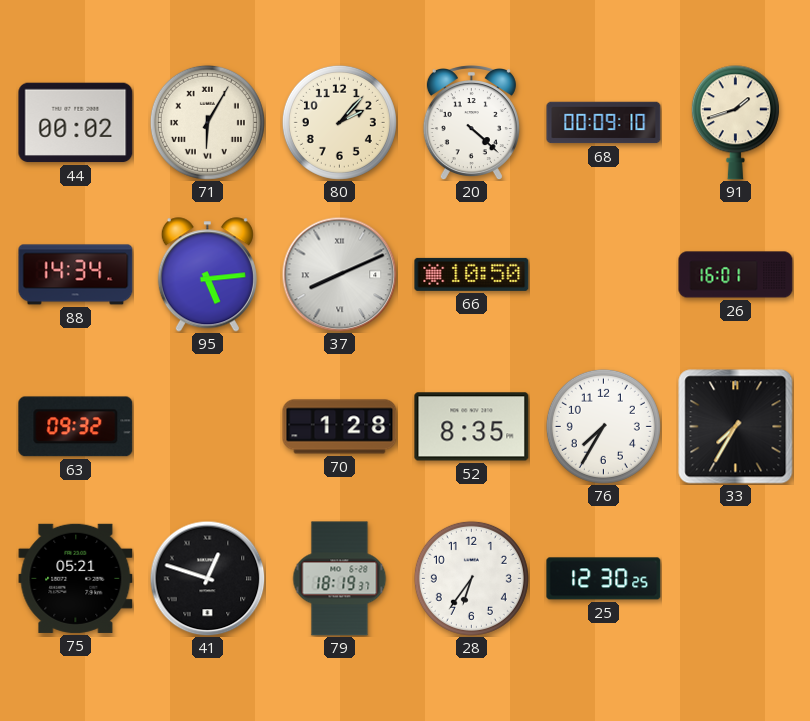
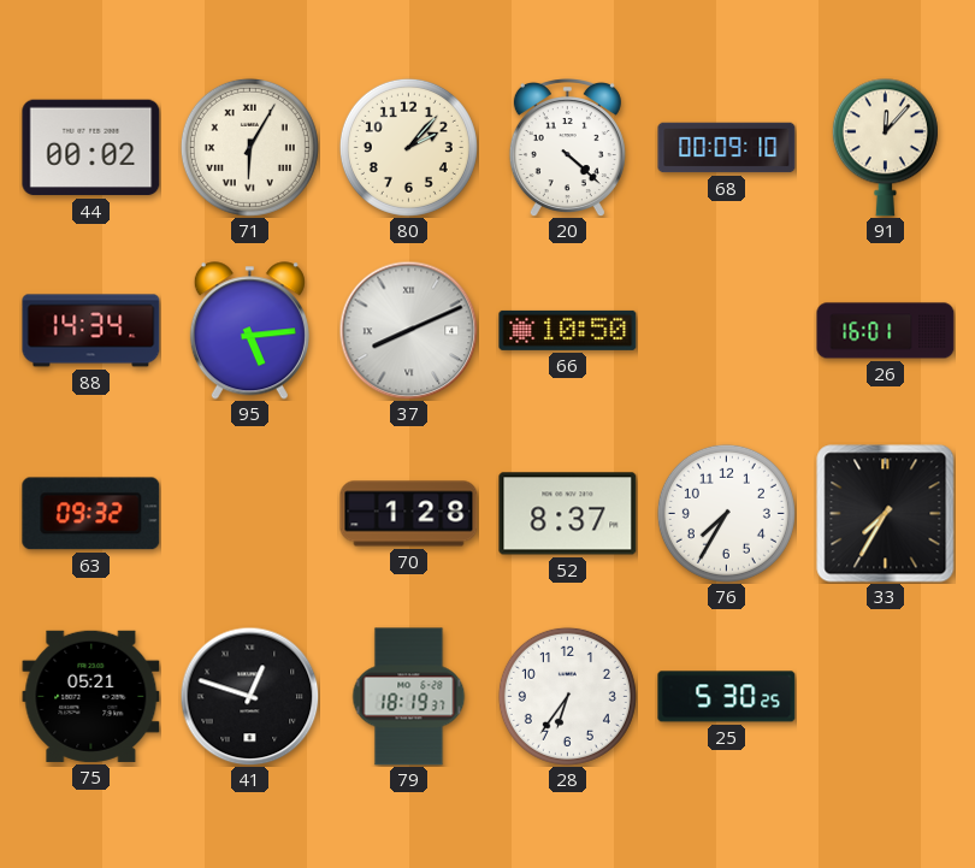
91: 1:42 -> 12:07
52: 8:35 -> 8:37
25: 12:30 -> 5:30
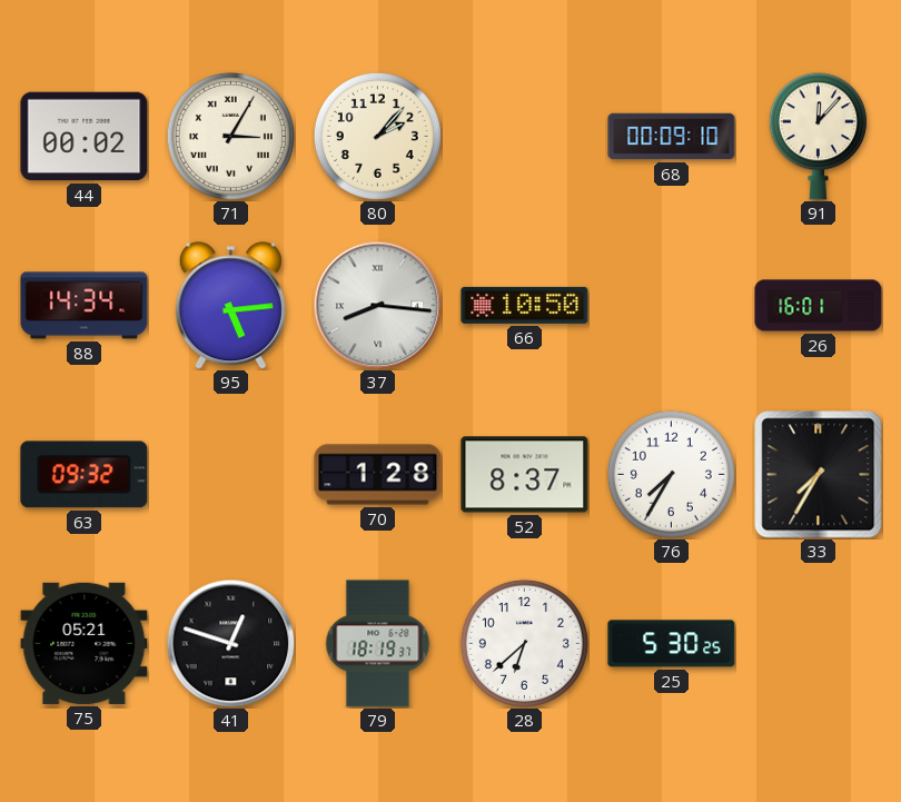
71: 6:05 -> 3:05
20: 4:22 -> none
37: 8:11 -> 8:16
28: 6:36 -> 6:38
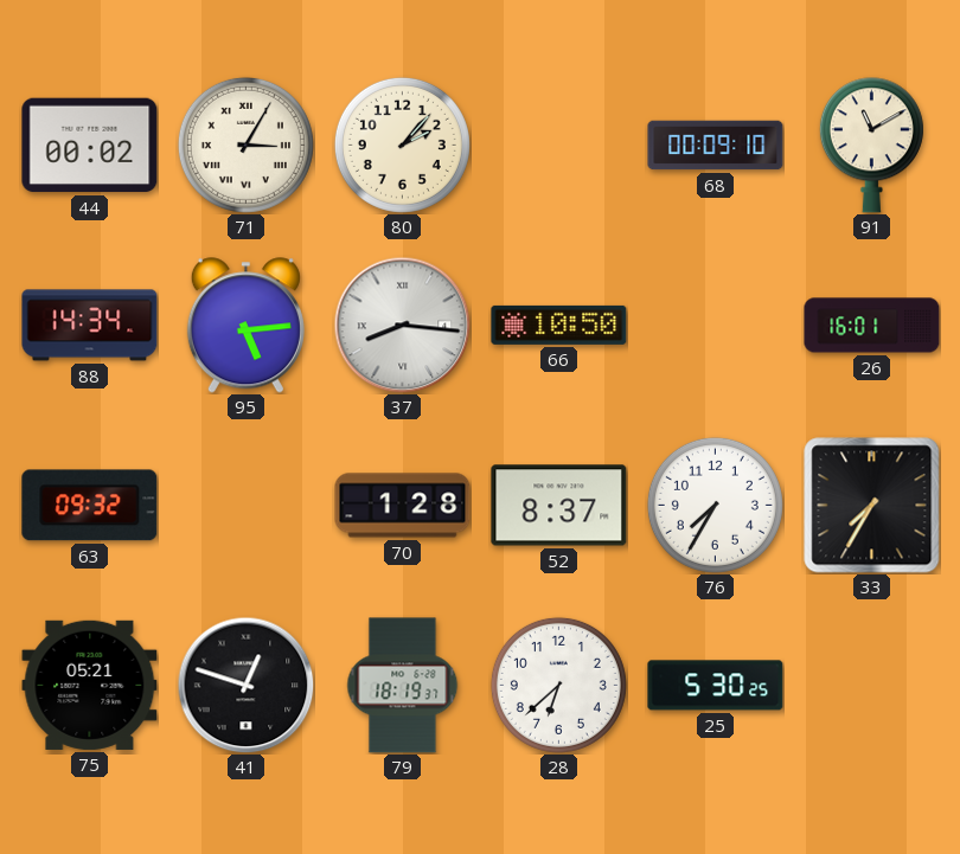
91: 12:07 -> 11:10
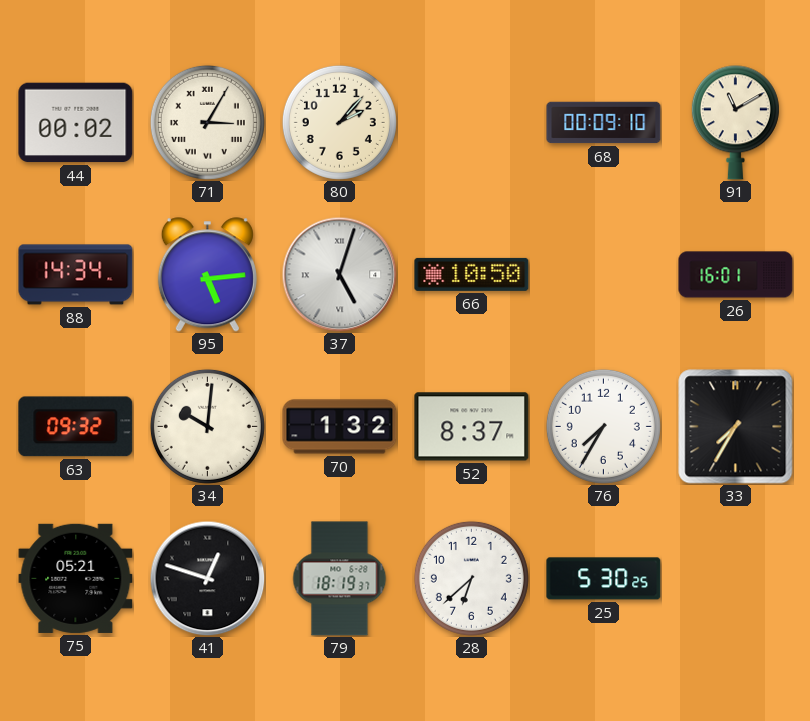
37: 8:16 -> 5:03
34: none -> 10:01
70: 1:28 -> 1:32
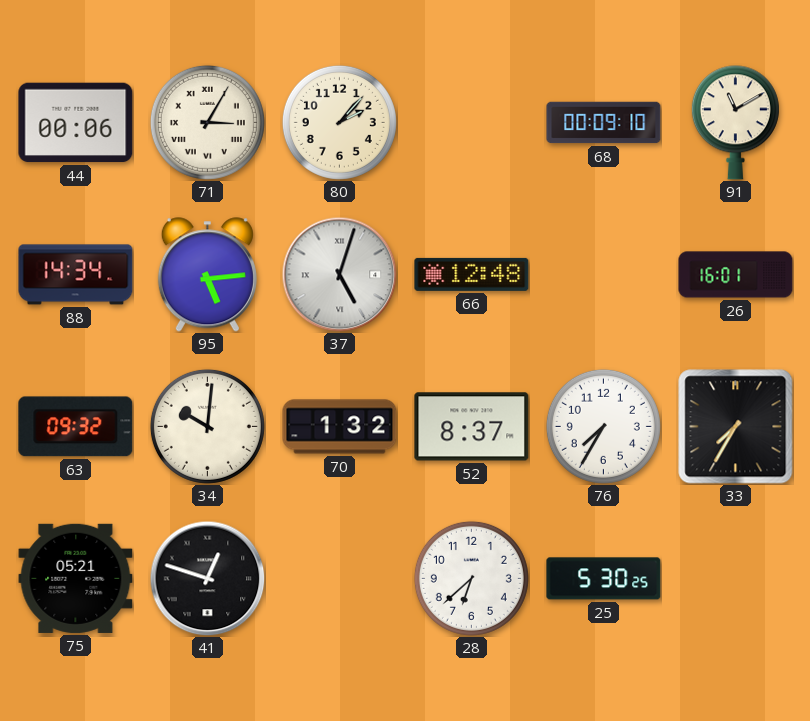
44: 00:02 -> 00:06
66: 10:50 -> 12:48
79: 18:19 -> none
